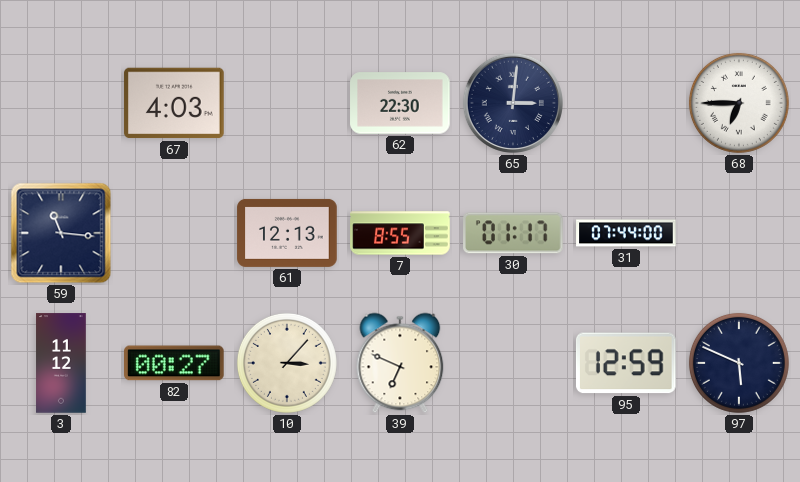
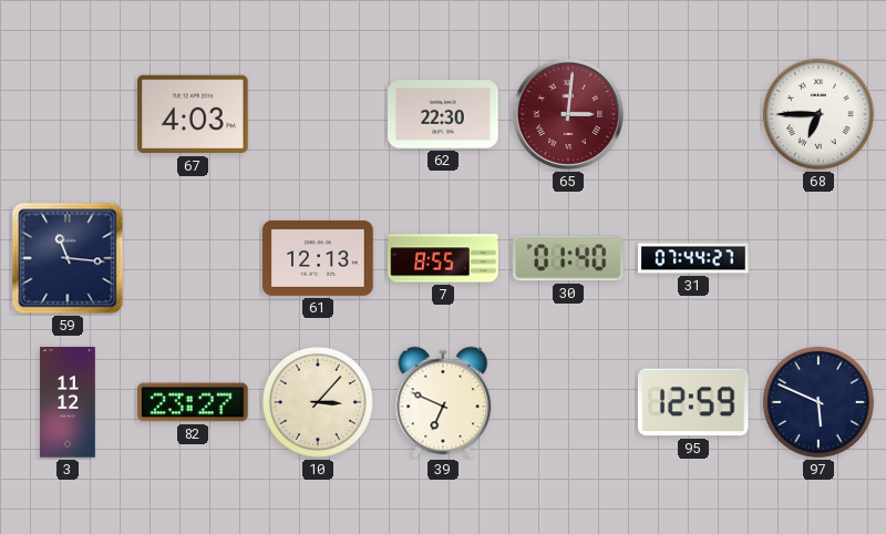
65 dial: navy -> burgundy
30: 01:17 -> 01:40
31: 07:44:00 -> 07:44:27
82: 00:27 -> 23:27
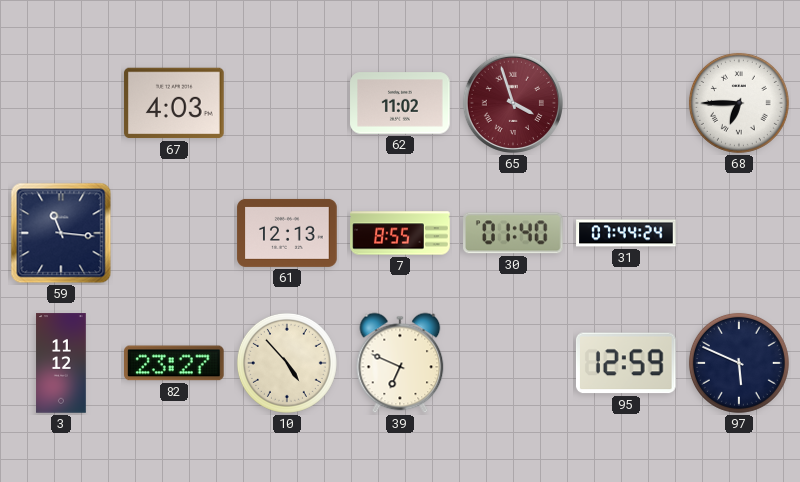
62: 22:30 -> 11:02
65: 3:01 -> 3:57
31: 07:44:27 -> 07:44:24
10: 3:07 -> 4:53
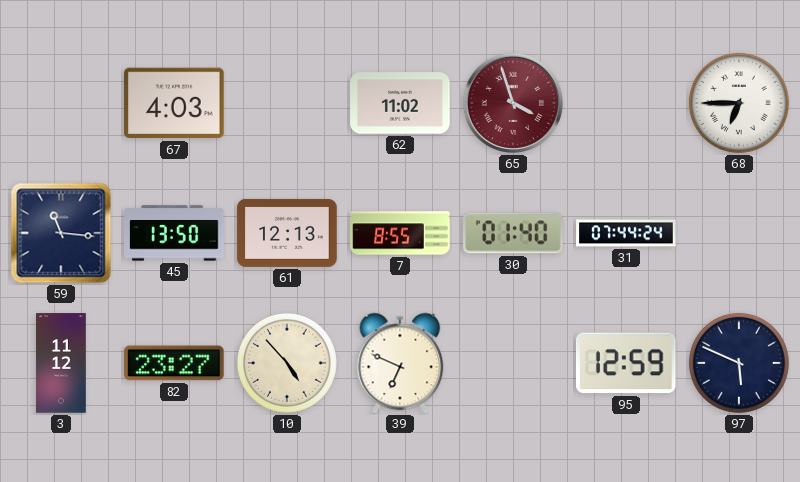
45: none -> 13:50
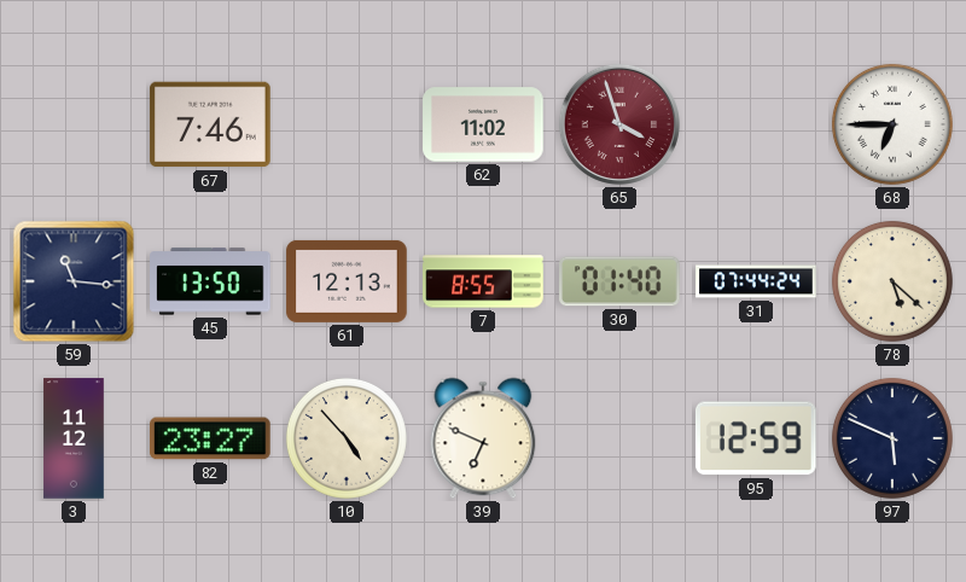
67: 4:03 -> 7:46
78: none -> 5:22
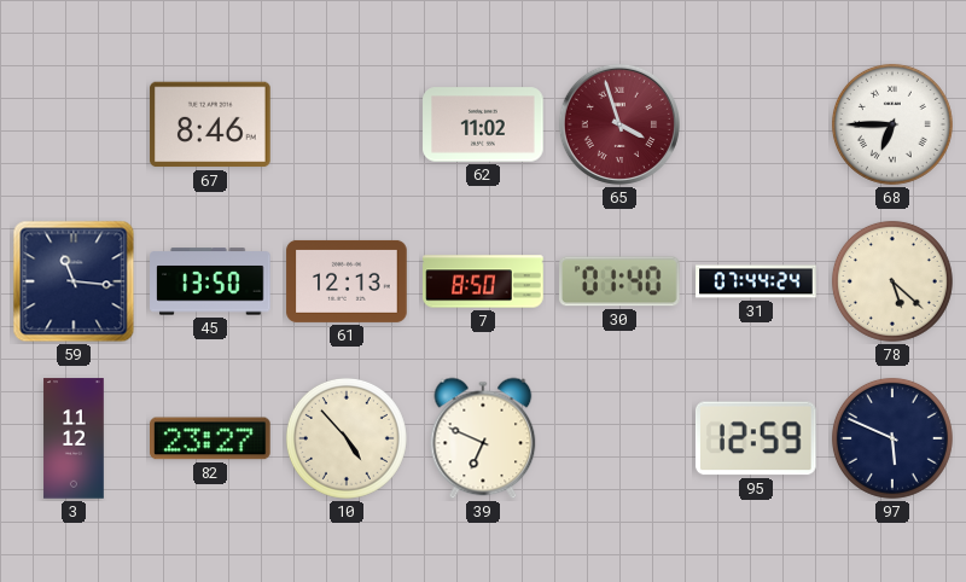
67: 7:46 -> 8:46
7: 8:55 -> 8:50
